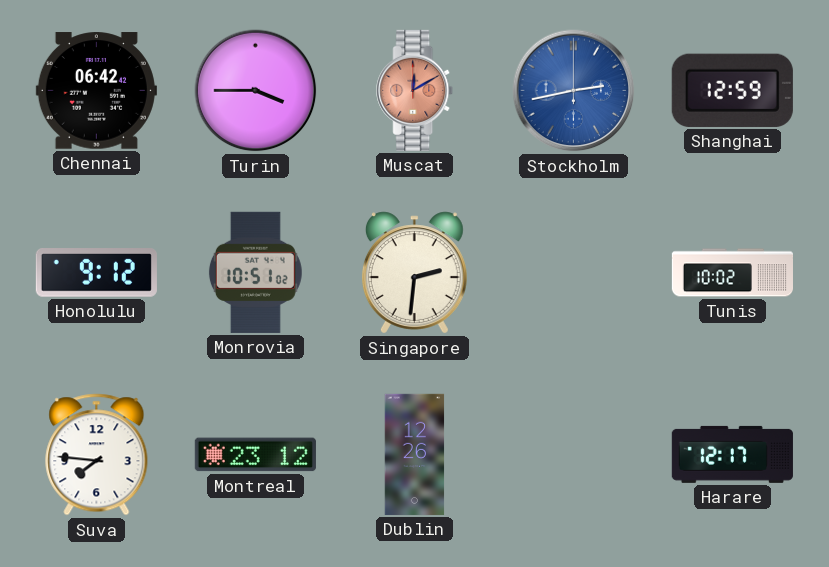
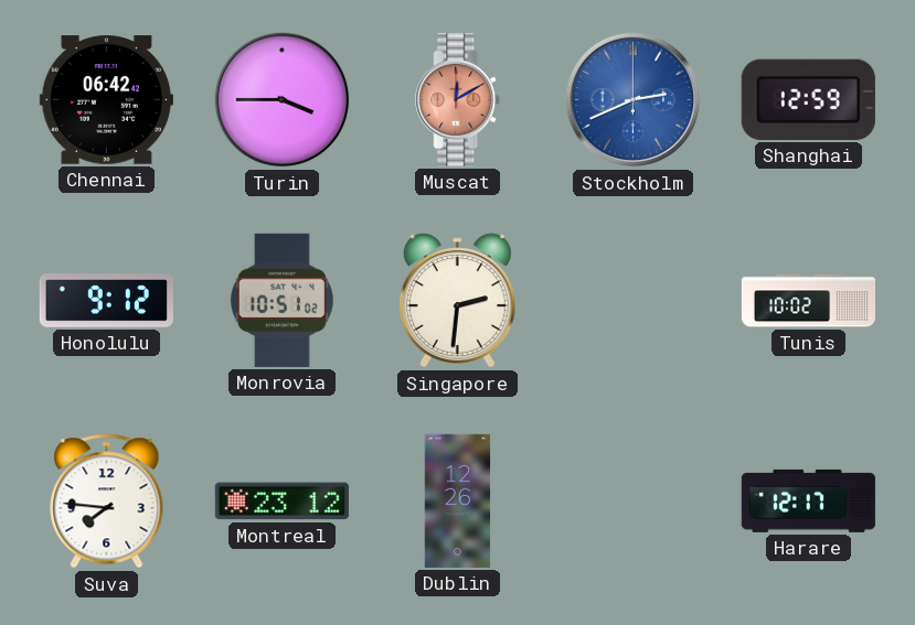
Stockholm: 2:43 -> 2:41
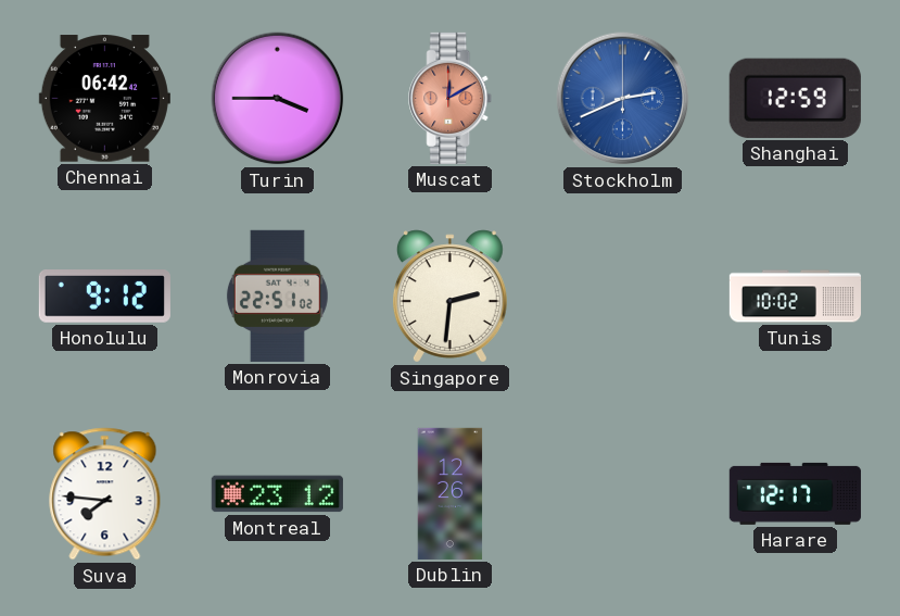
Monrovia: 10:51 -> 22:51
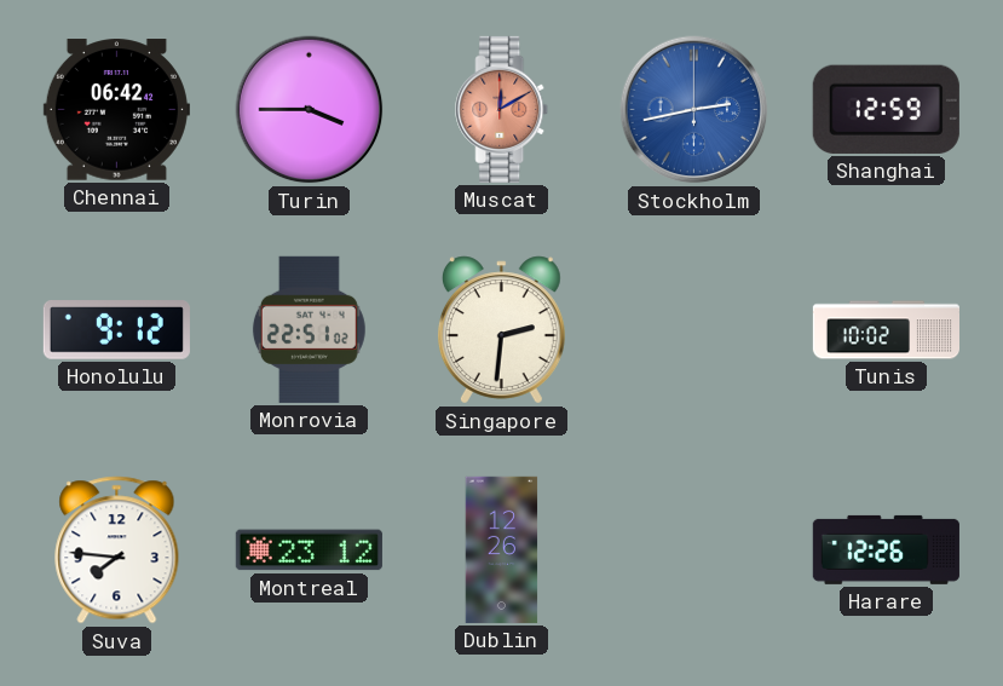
Stockholm: 2:41 -> 2:43
Harare: 12:17 -> 12:26
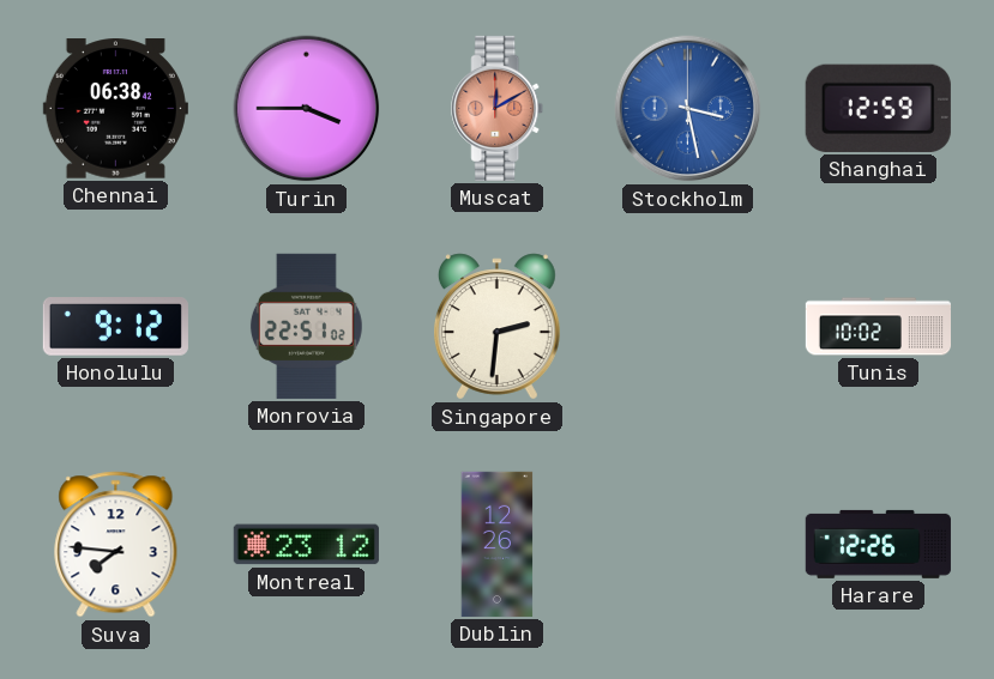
Chennai: 06:42 -> 06:38
Stockholm: 2:43 -> 3:28
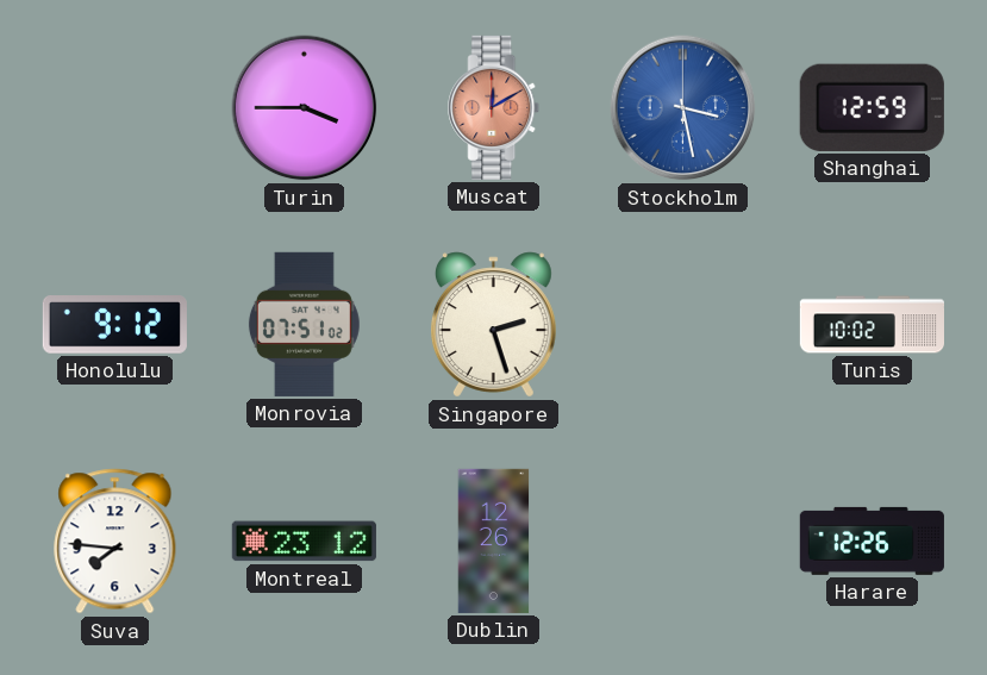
Chennai: 06:38 -> none
Monrovia: 22:51 -> 07:51
Singapore: 2:31 -> 2:27
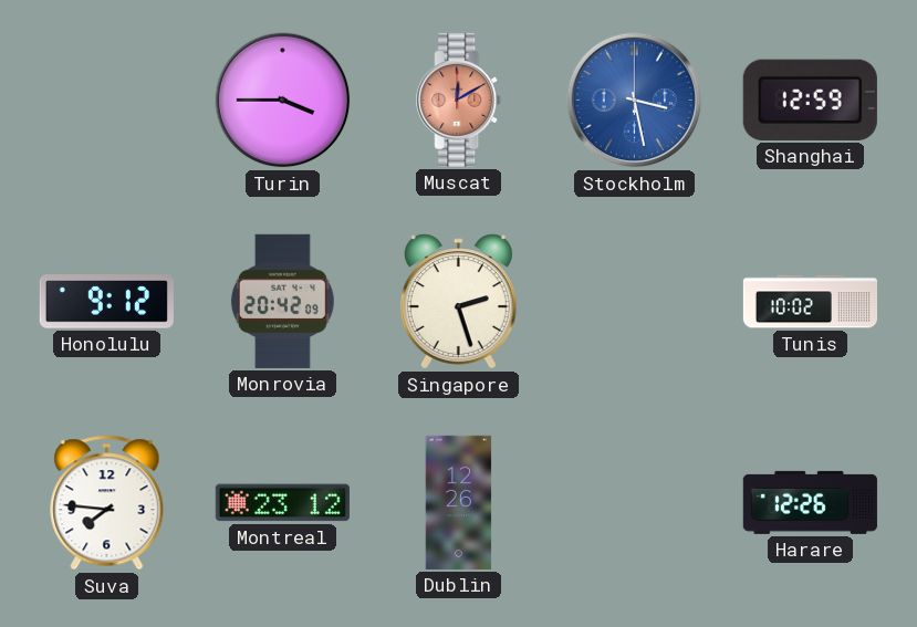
Monrovia: 07:51 -> 20:42
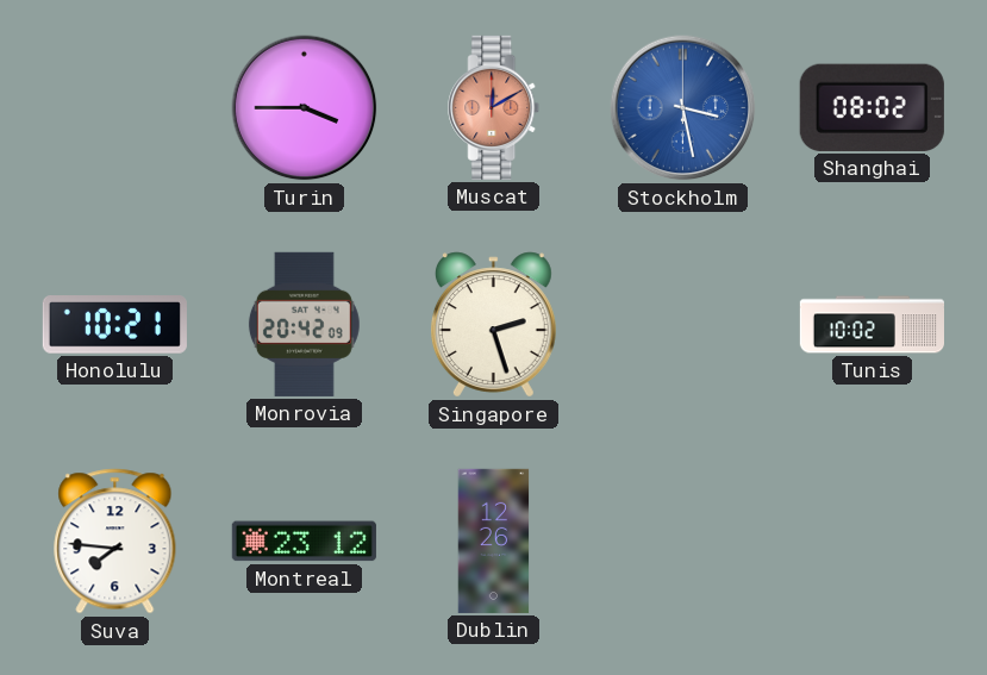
Shanghai: 12:59 -> 08:02
Honolulu: 9:12 -> 10:21
Harare: 12:26 -> none
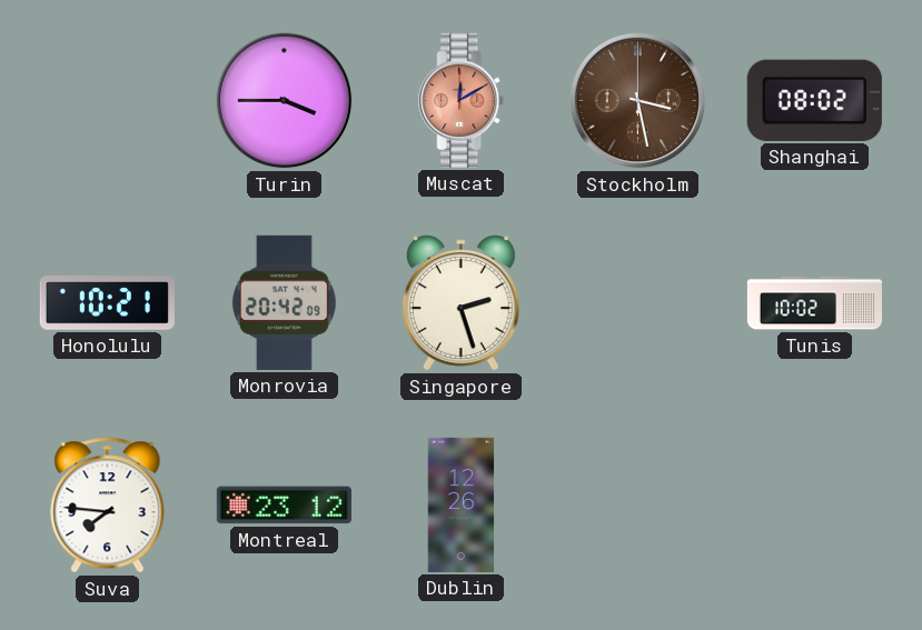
Stockholm dial: blue -> brown
